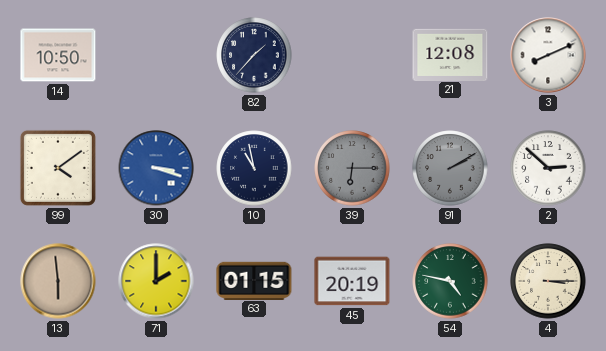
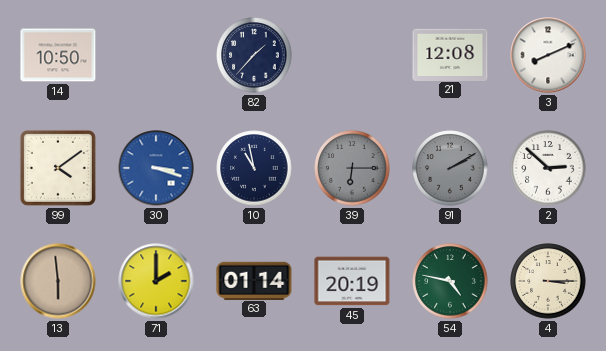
63: 01:15 -> 01:14
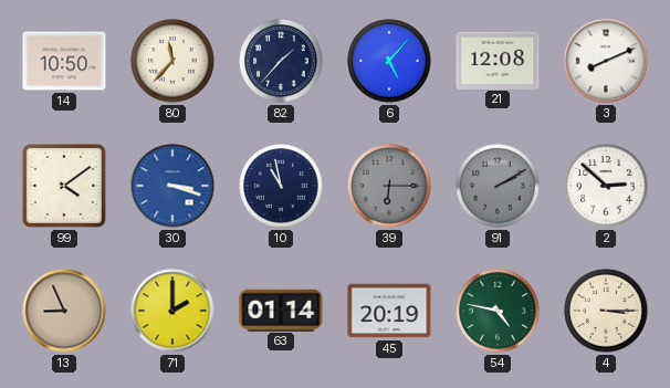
80: none -> 11:37
6: none -> 5:07
13: 5:59 -> 8:56
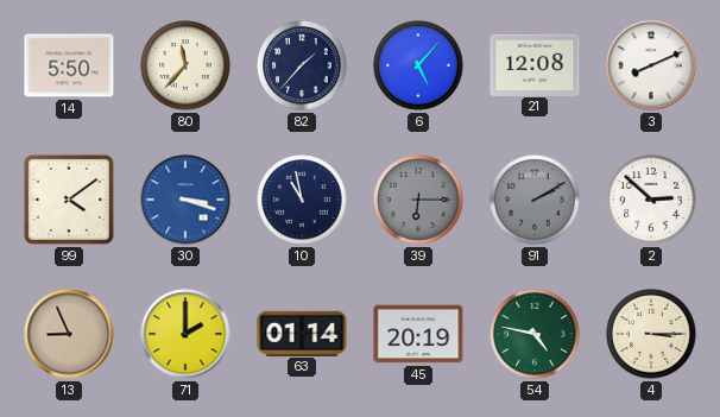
14: 10:50 -> 5:50
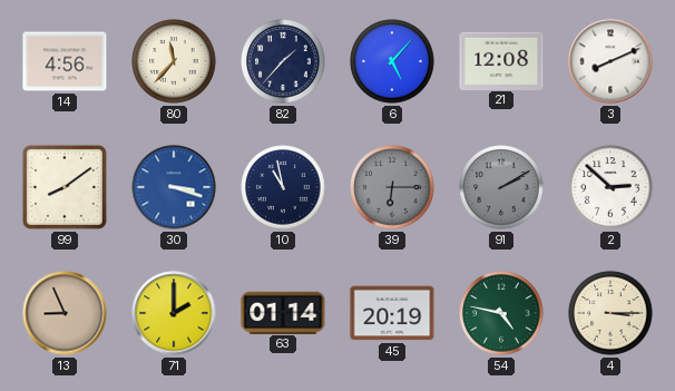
14: 5:50 -> 4:56
99: 4:09 -> 8:09
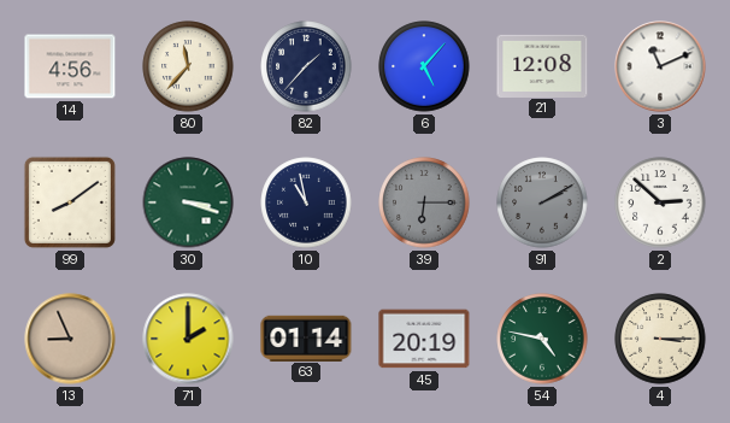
3: 8:11 -> 11:11
30 dial: blue -> green
